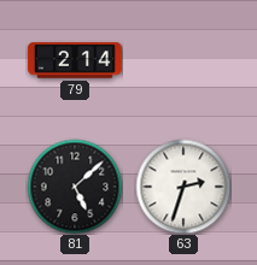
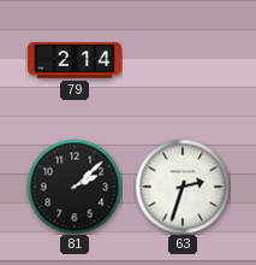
81: 5:08 -> 2:08
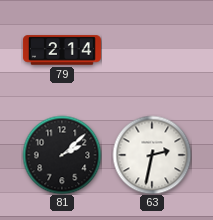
63: 2:33 -> 2:32
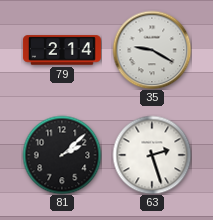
35: none -> 9:20
63: 2:32 -> 2:27
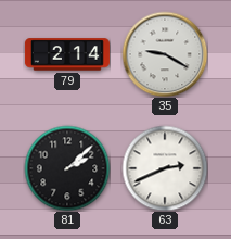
63: 2:27 -> 2:41
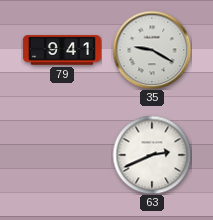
79: 2:14 -> 9:41
81: 2:08 -> none
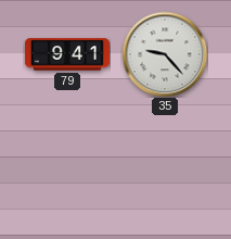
35: 9:20 -> 9:23
63: 2:41 -> none
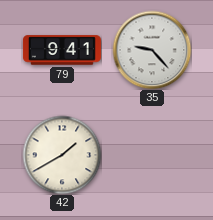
42: none -> 1:40
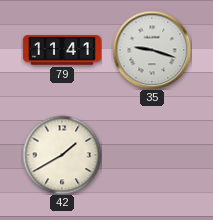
79: 9:41 -> 11:41
35: 9:23 -> 9:18
